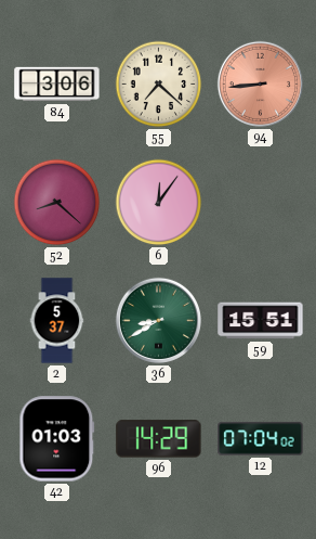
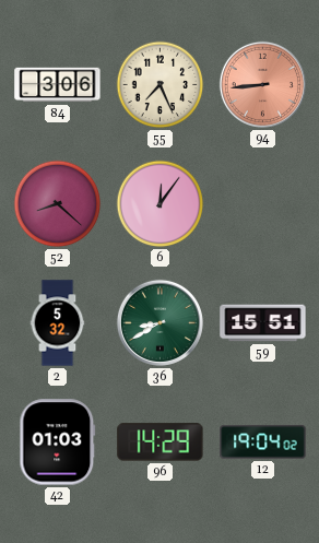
55: 7:22 -> 7:26
2: 5:37 -> 5:32
12: 07:04 -> 19:04
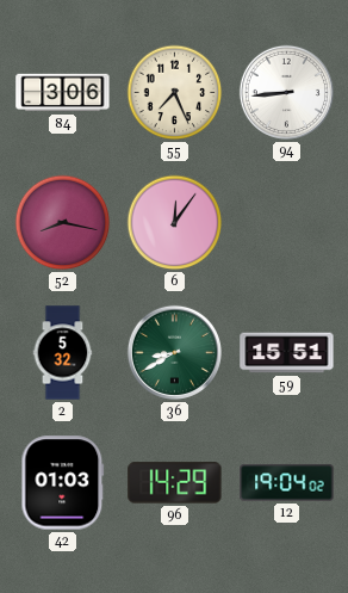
94 dial: salmon -> white
52: 8:22 -> 8:17
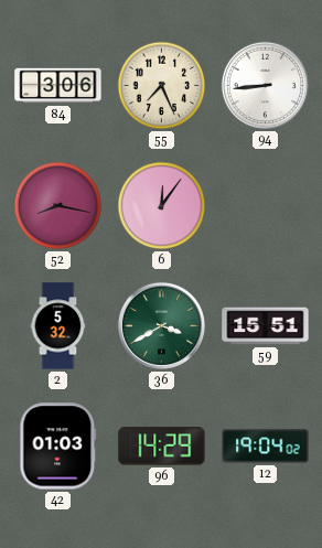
36: 8:40 -> 3:40
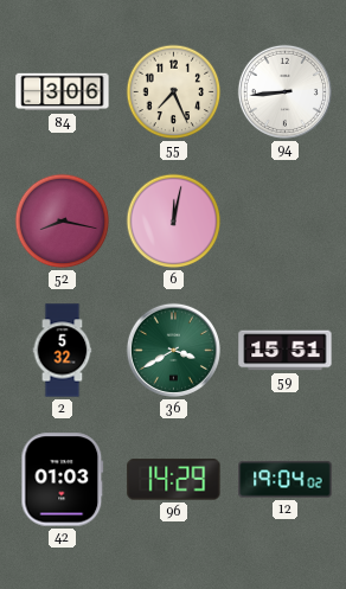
6: 12:06 -> 12:02
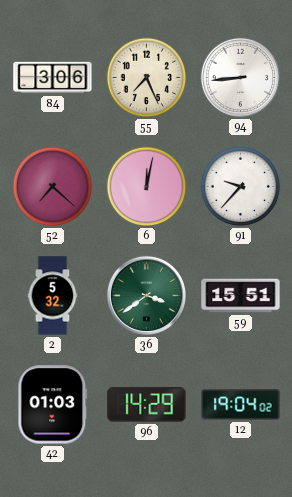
52: 8:17 -> 7:22
91: none -> 9:37
36: 3:40 -> 3:39
